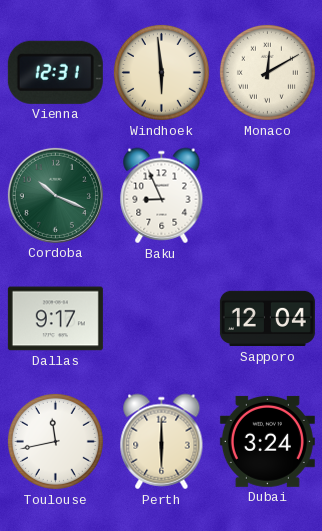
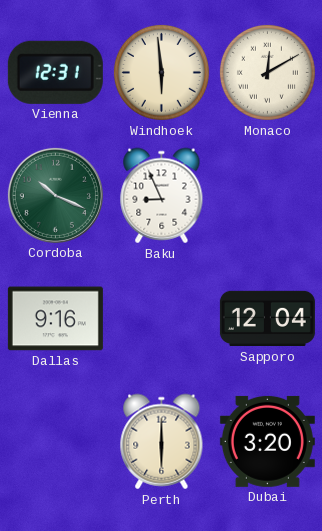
Dallas: 9:17 -> 9:16
Toulouse: 11:43 -> none
Dubai: 3:24 -> 3:20
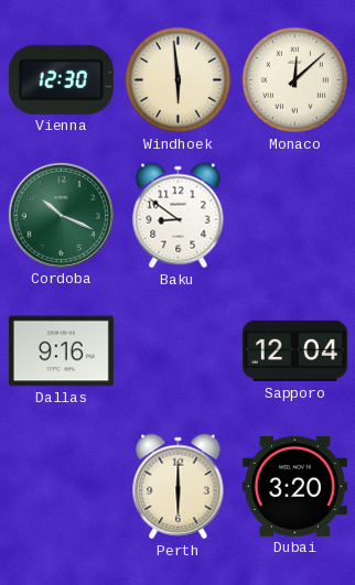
Vienna: 12:31 -> 12:30
Monaco: 12:10 -> 12:08
Baku: 8:56 -> 8:51
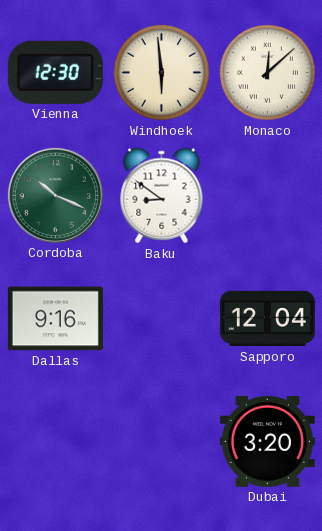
Perth: 6:00 -> none
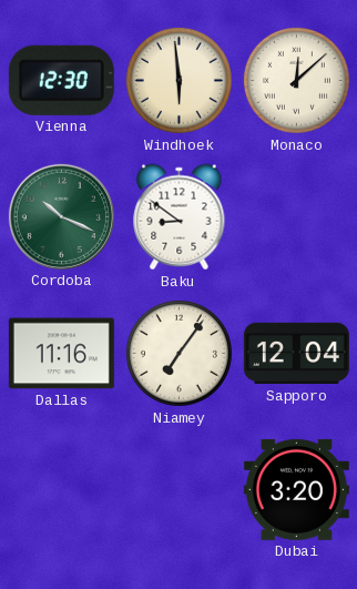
Dallas: 9:16 -> 11:16
Niamey: none -> 7:06
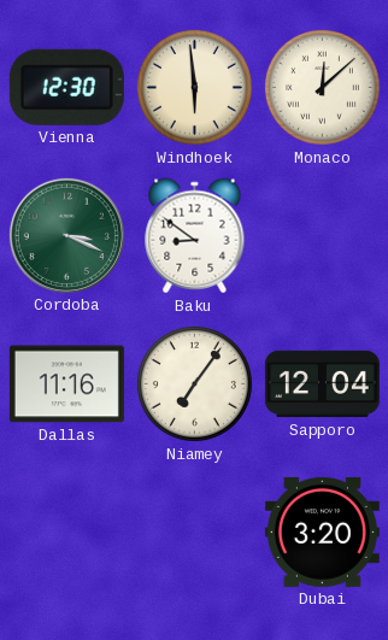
Cordoba: 10:19 -> 3:19
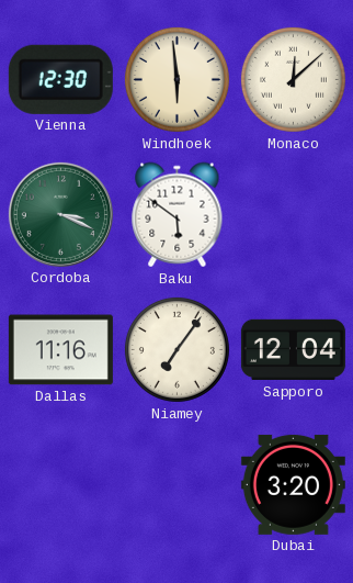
Baku: 8:51 -> 5:51
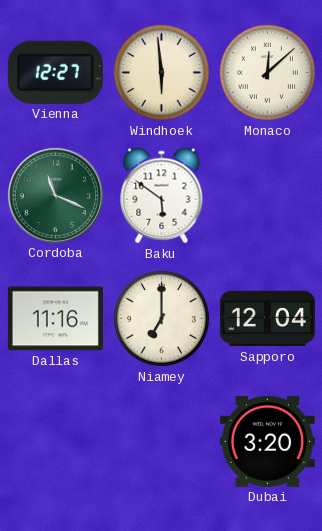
Vienna: 12:30 -> 12:27
Cordoba: 3:19 -> 11:19
Niamey: 7:06 -> 7:00
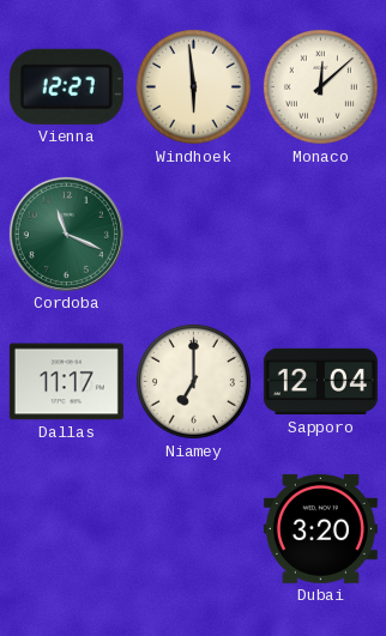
Baku: 5:51 -> none
Dallas: 11:16 -> 11:17
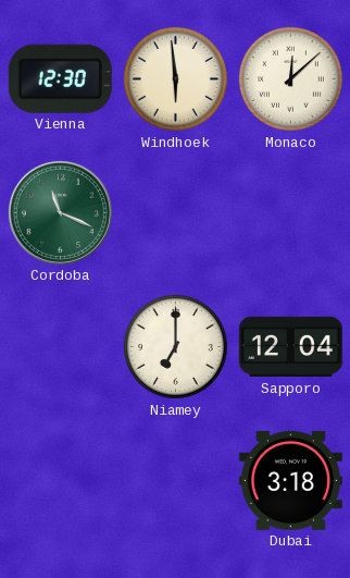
Vienna: 12:27 -> 12:30
Dallas: 11:17 -> none
Dubai: 3:20 -> 3:18
